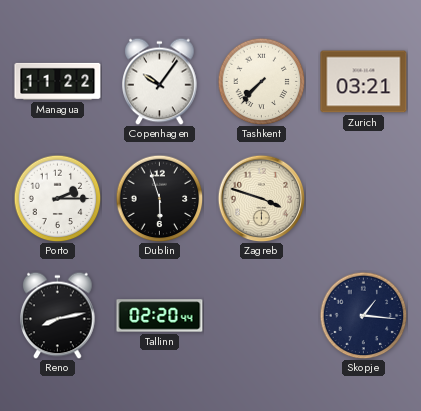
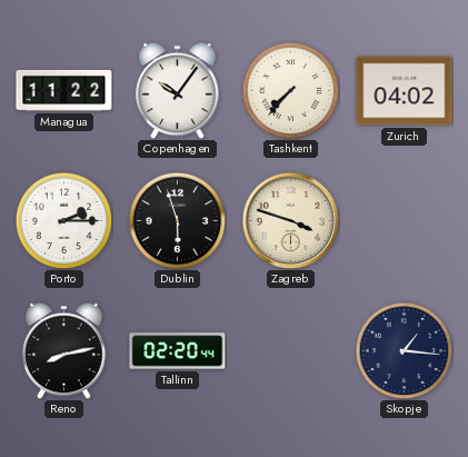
Zurich: 03:21 -> 04:02
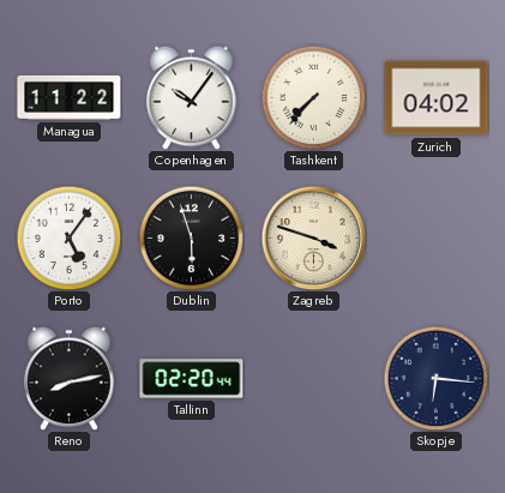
Porto: 2:15 -> 5:06
Skopje: 1:16 -> 6:16
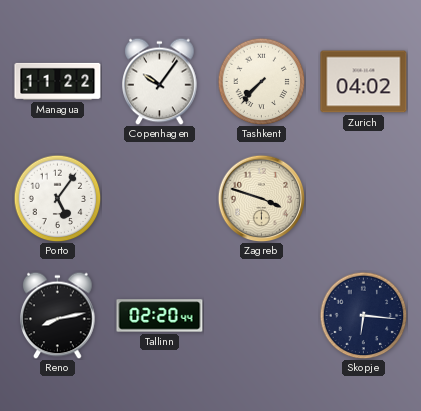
Dublin: 5:57 -> none
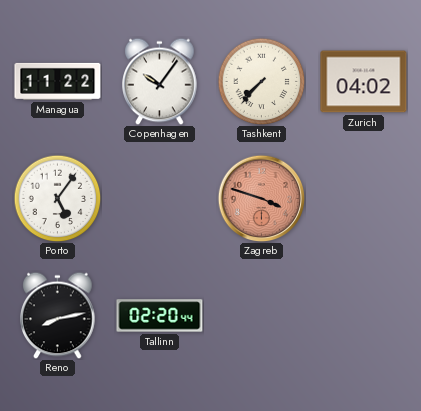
Zagreb dial: cream -> salmon
Skopje: 6:16 -> none
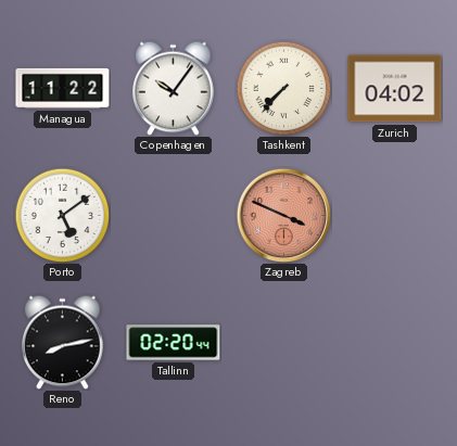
Porto: 5:06 -> 5:09
Zagreb: 3:48 -> 3:49
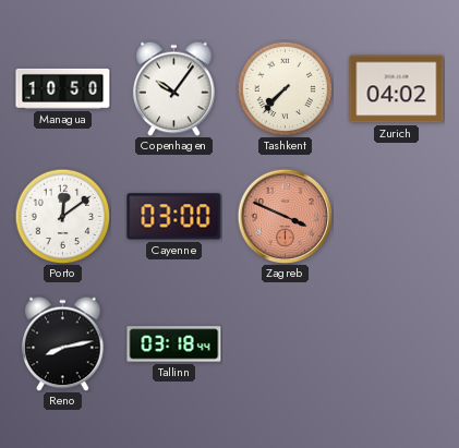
Managua: 11:22 -> 10:50
Porto: 5:09 -> 12:09
Cayenne: none -> 03:00
Tallinn: 02:20 -> 03:18
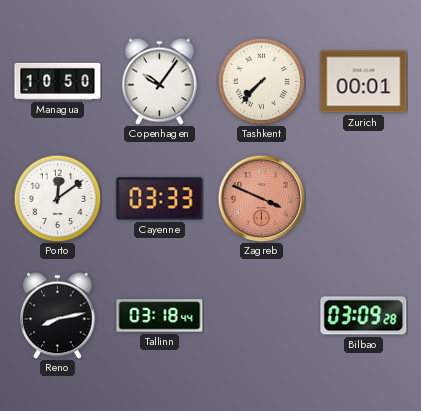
Zurich: 04:02 -> 00:01
Cayenne: 03:00 -> 03:33
Bilbao: none -> 03:09
